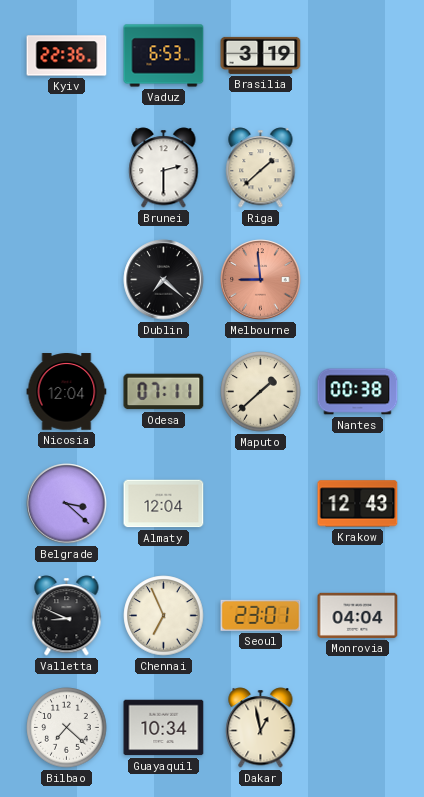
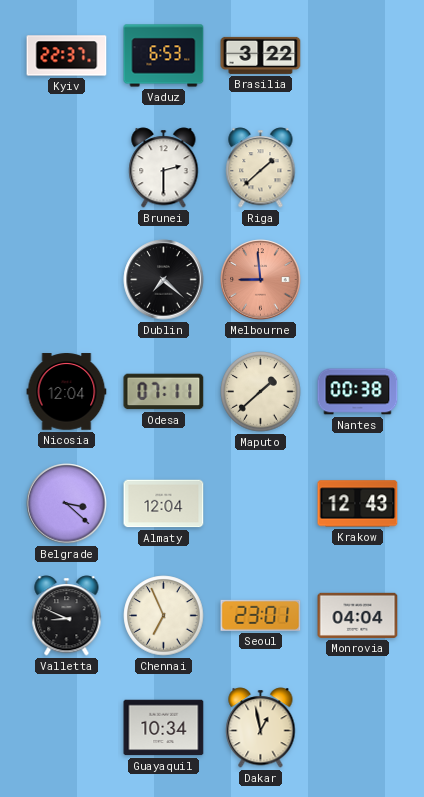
Kyiv: 22:36 -> 22:37
Brasilia: 3:19 -> 3:22
Bilbao: 7:22 -> none
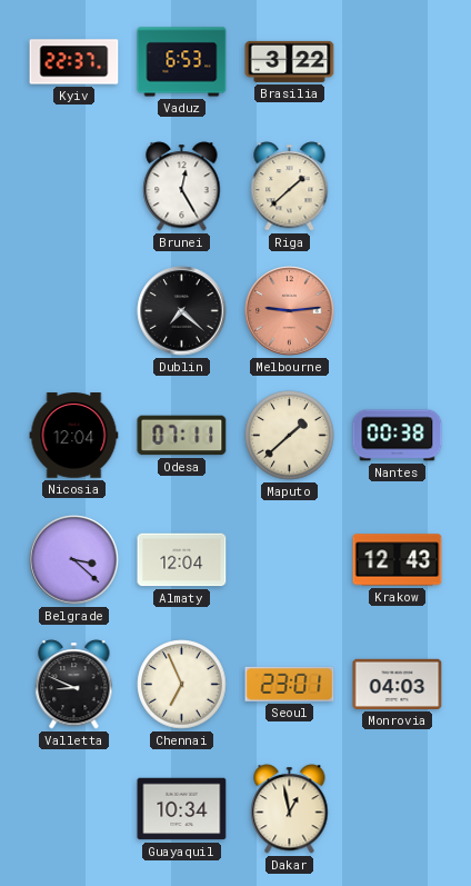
Brunei: 2:30 -> 12:25
Melbourne: 8:59 -> 9:14
Monrovia: 04:04 -> 04:03
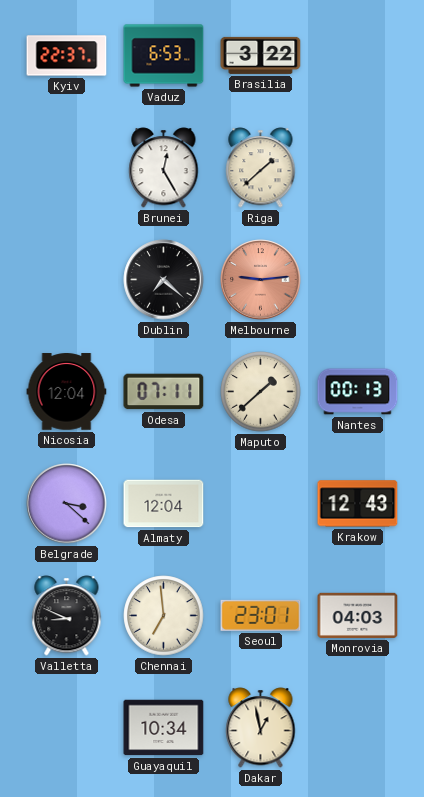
Nantes: 00:38 -> 00:13
Chennai: 6:56 -> 6:59
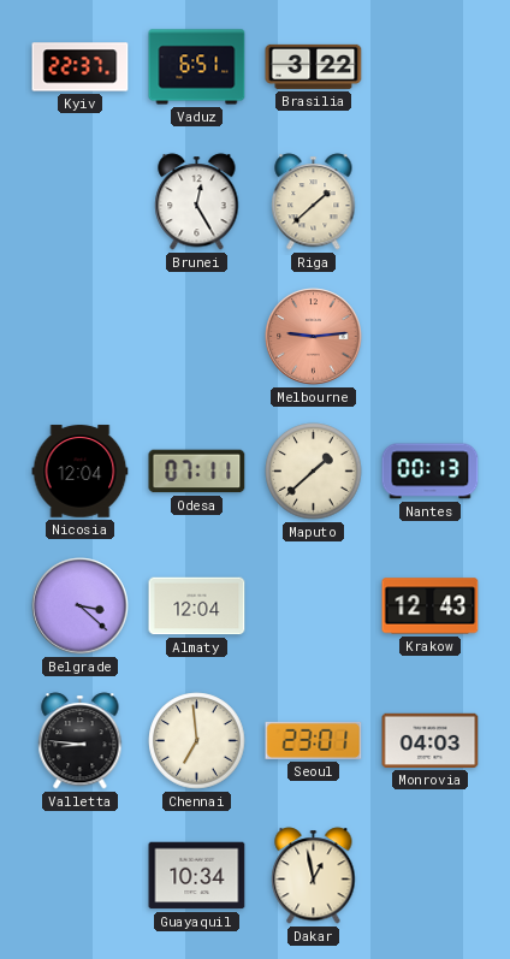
Vaduz: 6:53 -> 6:51
Dublin: 7:22 -> none
Valletta: 8:49 -> 8:46
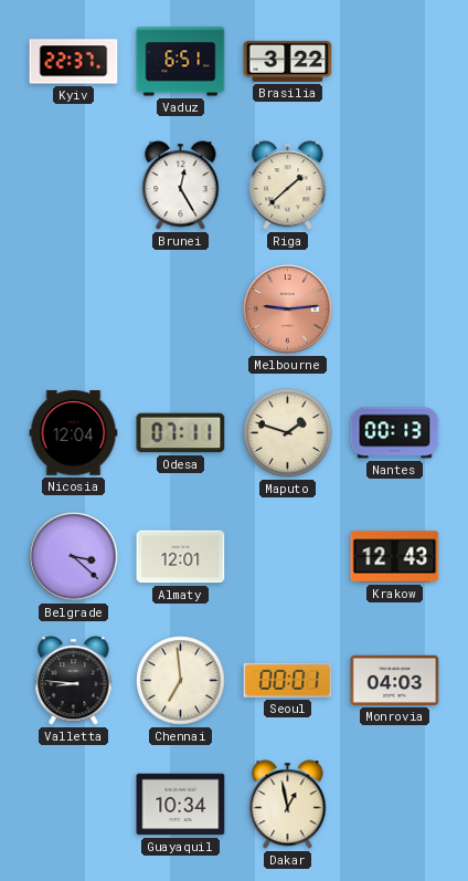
Maputo: 1:38 -> 1:48
Almaty: 12:04 -> 12:01
Seoul: 23:01 -> 00:01
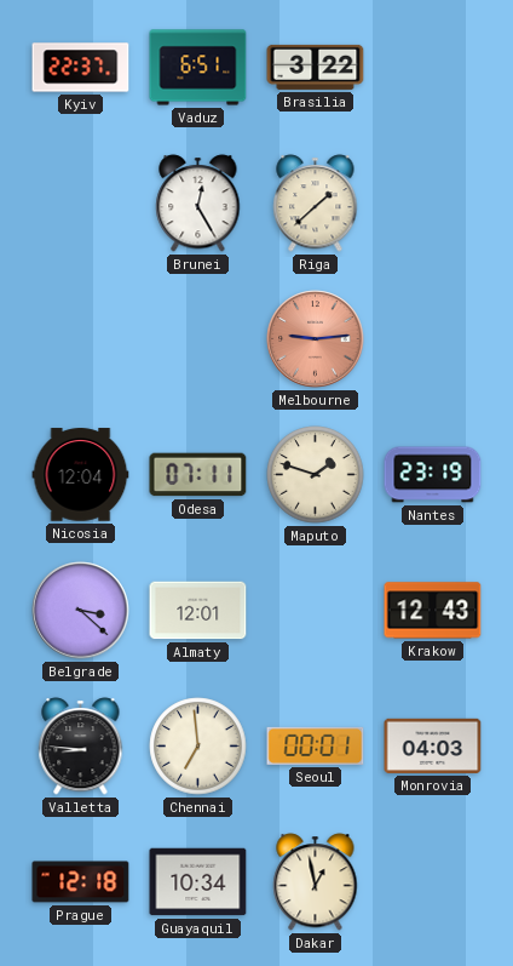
Nantes: 00:13 -> 23:19
Prague: none -> 12:18
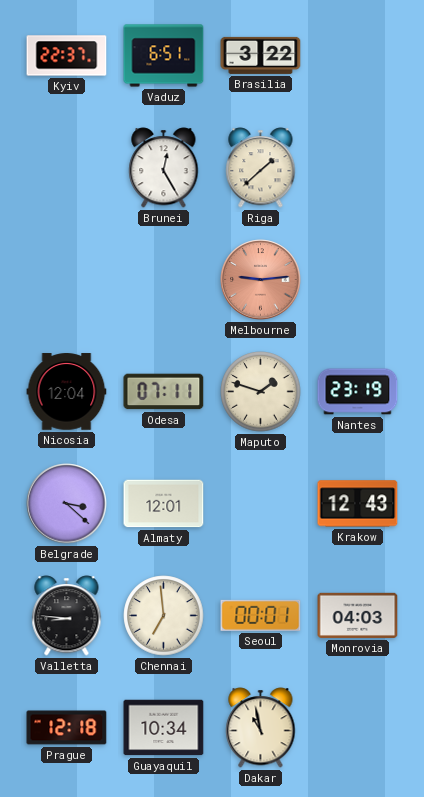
Dakar: 12:58 -> 10:58
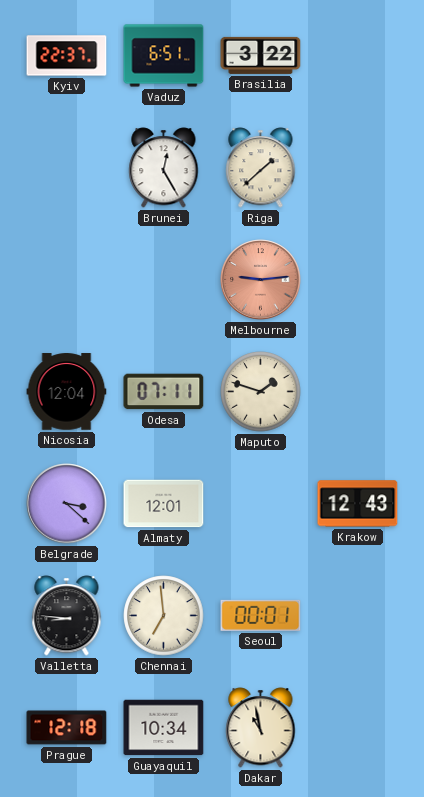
Nantes: 23:19 -> none
Monrovia: 04:03 -> none
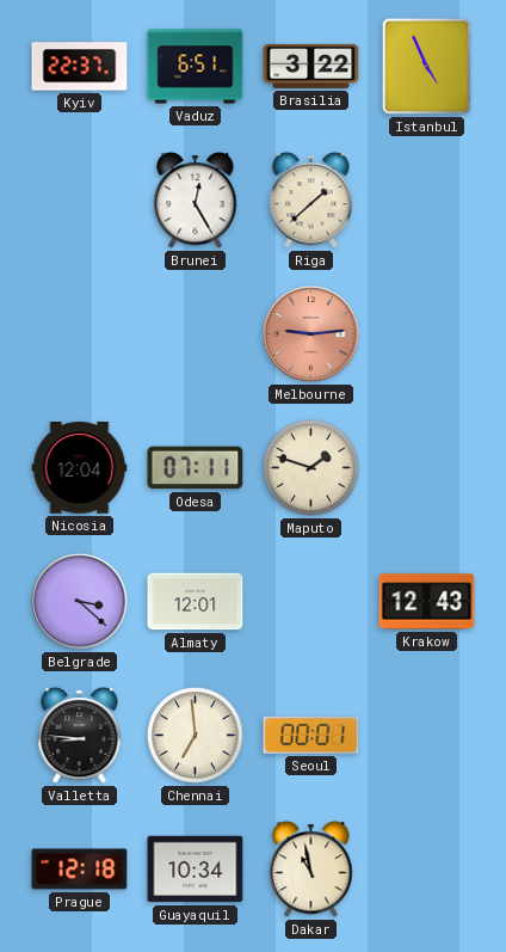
Istanbul: none -> 4:56
